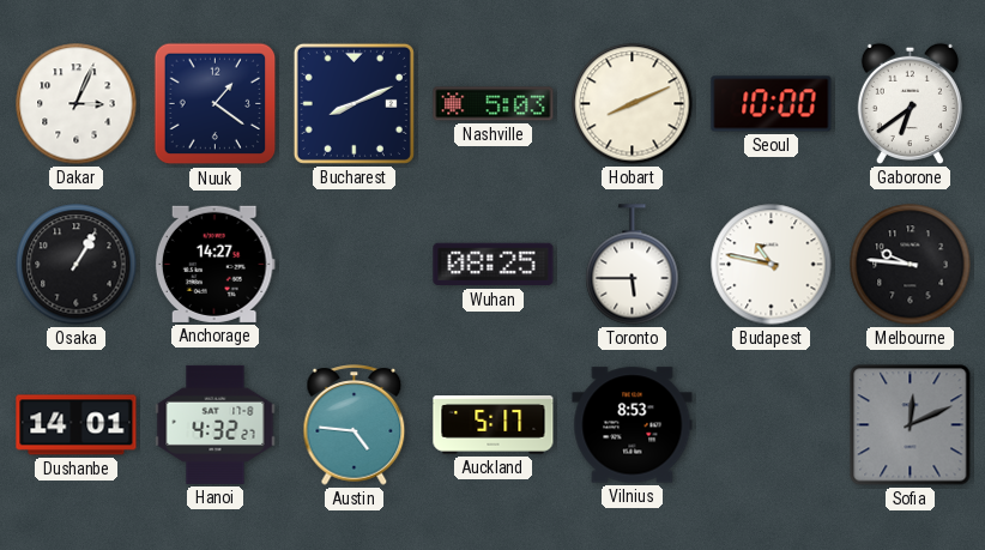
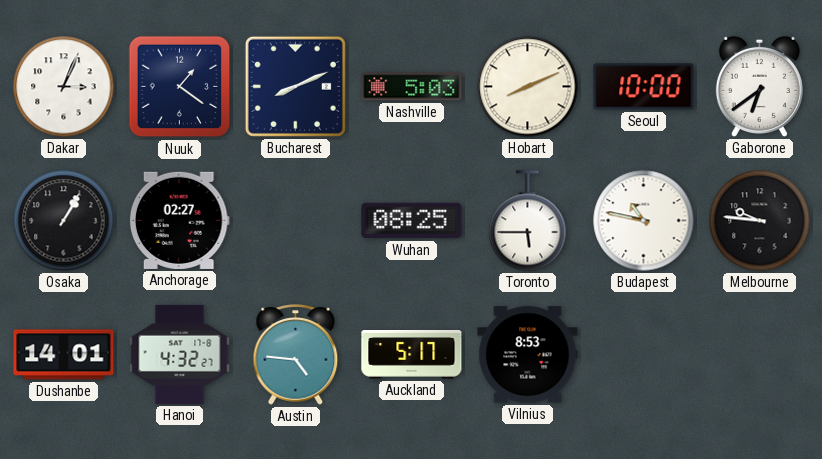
Anchorage: 14:27 -> 02:27
Sofia: 12:11 -> none
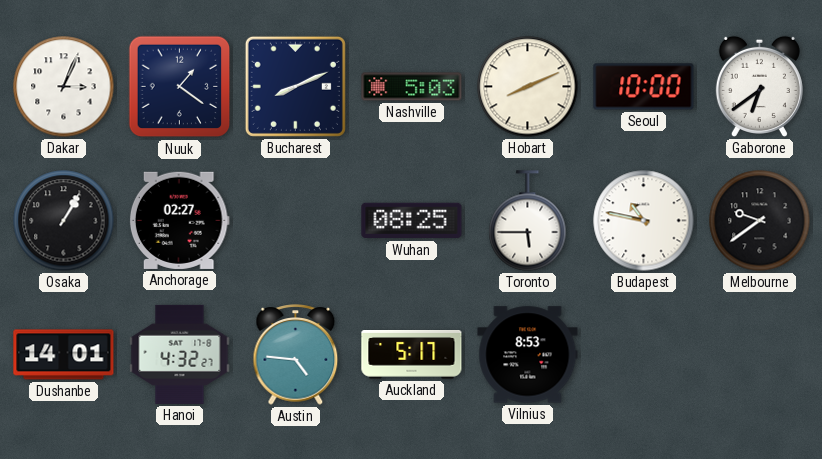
Melbourne: 9:46 -> 9:39
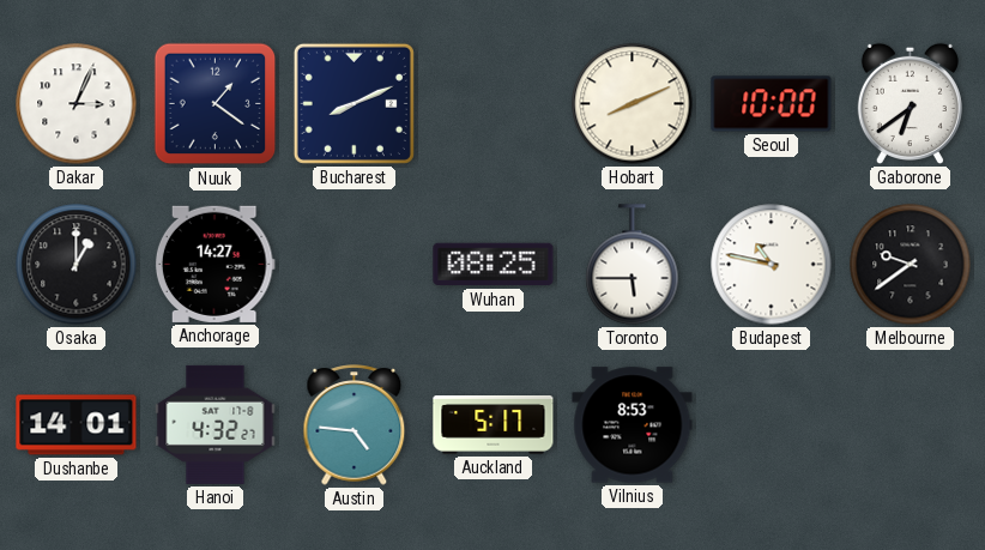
Nashville: 5:03 -> none
Osaka: 1:05 -> 1:00
Anchorage: 02:27 -> 14:27
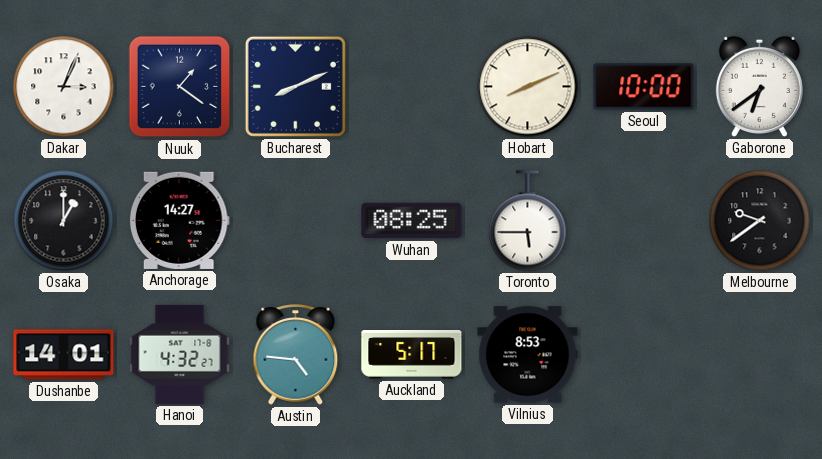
Budapest: 10:47 -> none
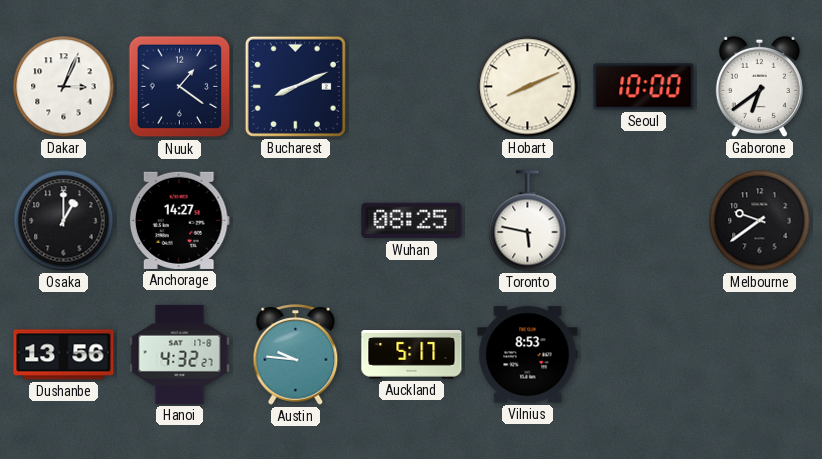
Toronto: 5:45 -> 5:47
Dushanbe: 14:01 -> 13:56
Austin: 4:46 -> 9:46
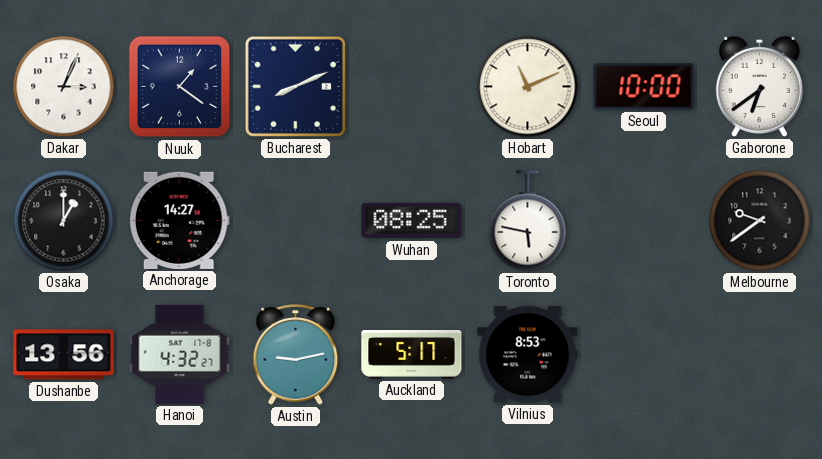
Hobart: 8:11 -> 11:11
Austin: 9:46 -> 9:13
